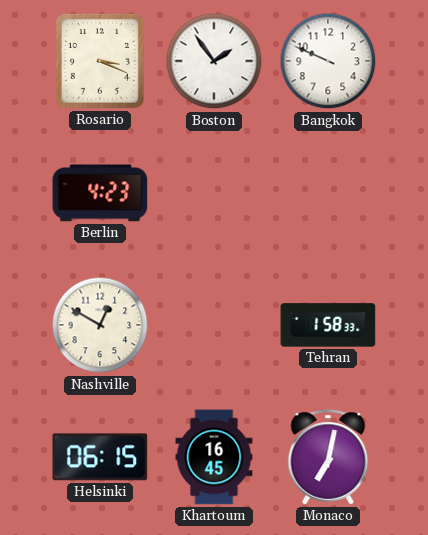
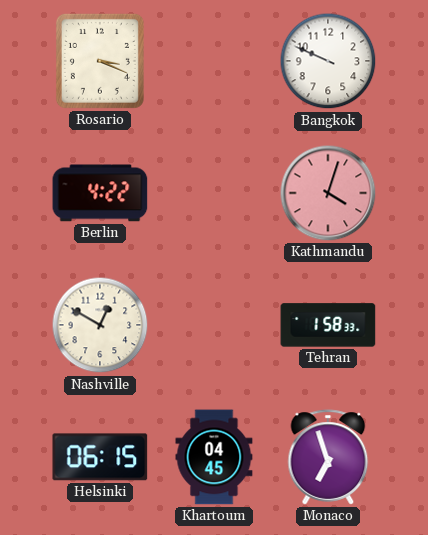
Boston: 1:54 -> none
Berlin: 4:23 -> 4:22
Kathmandu: none -> 4:03
Khartoum: 16:45 -> 04:45
Monaco: 7:02 -> 6:57
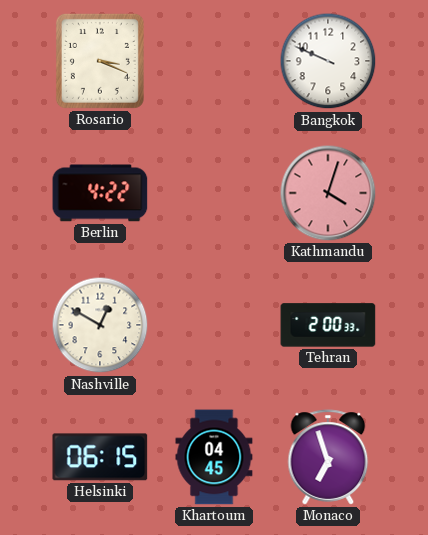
Tehran: 1:58 -> 2:00
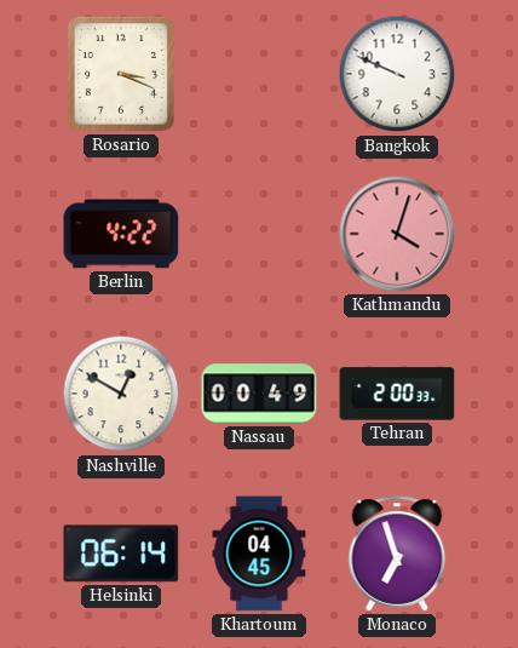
Nassau: none -> 00:49
Helsinki: 06:15 -> 06:14
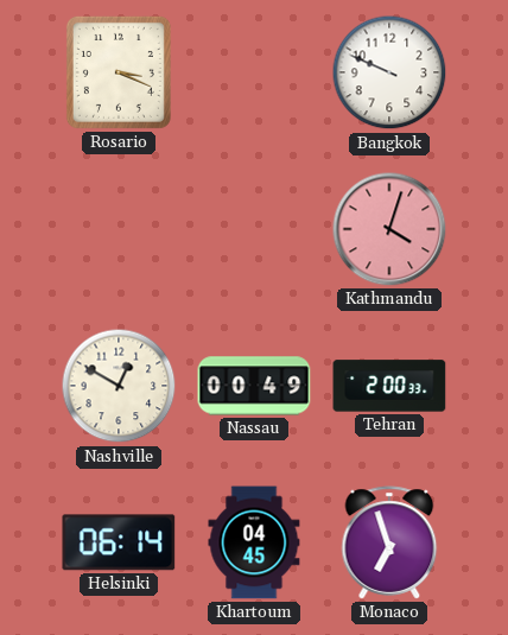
Berlin: 4:22 -> none
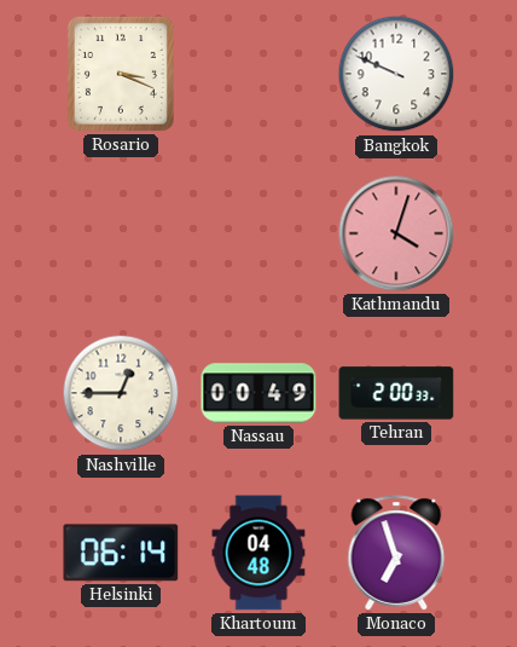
Nashville: 12:50 -> 12:45
Khartoum: 04:45 -> 04:48
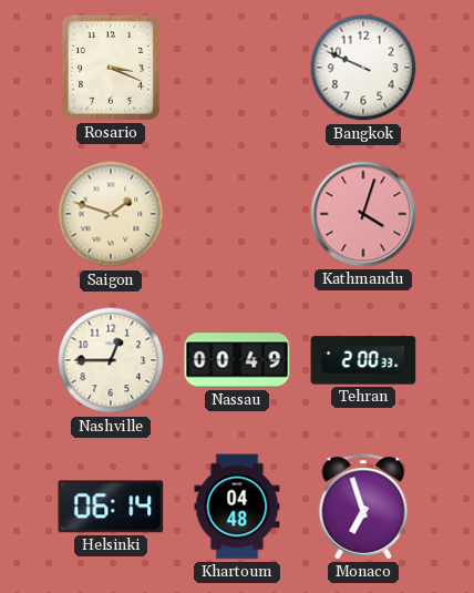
Saigon: none -> 1:48
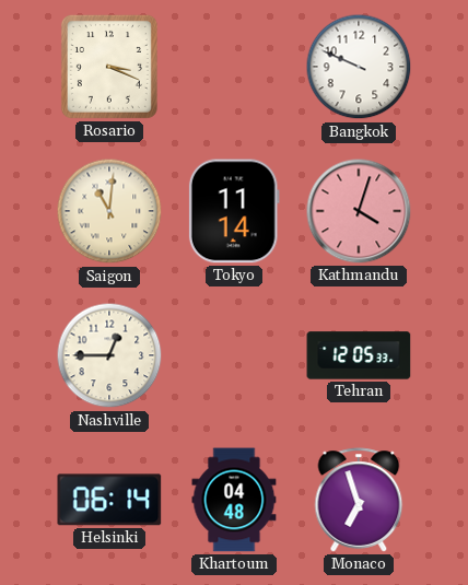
Saigon: 1:48 -> 11:01
Tokyo: none -> 11:14
Nassau: 00:49 -> none
Tehran: 2:00 -> 12:05
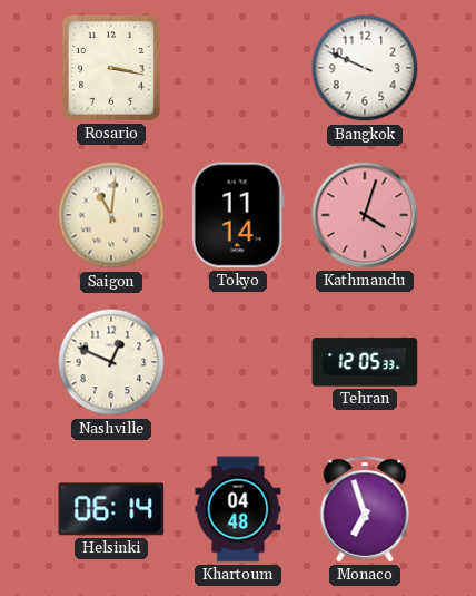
Rosario: 3:19 -> 3:17
Nashville: 12:45 -> 12:49
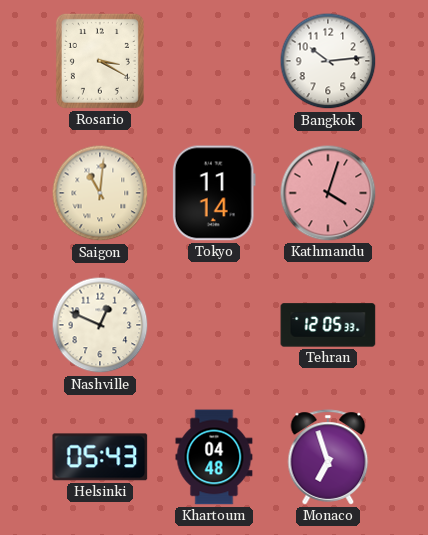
Rosario: 3:17 -> 3:20
Bangkok: 9:49 -> 10:14
Helsinki: 06:14 -> 05:43
